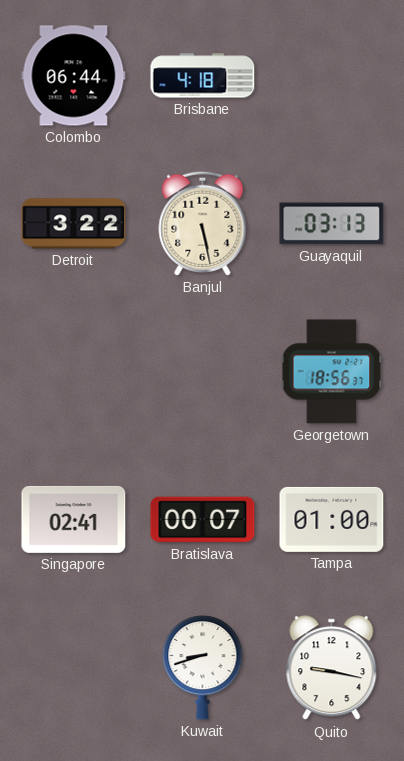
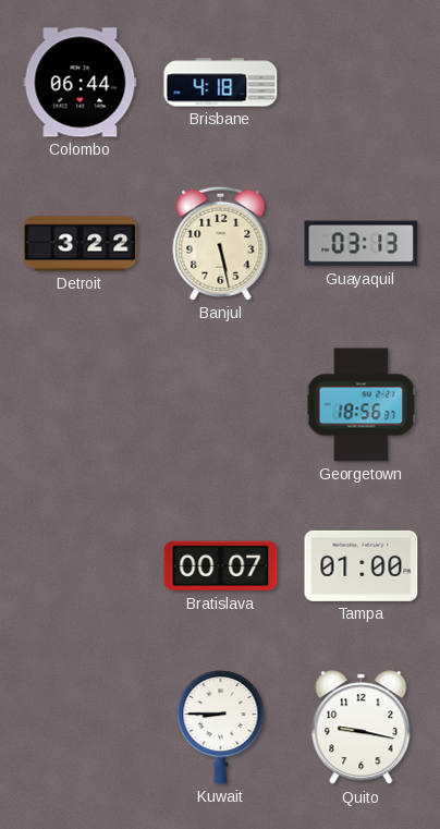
Singapore: 02:41 -> none
Kuwait: 8:42 -> 8:45
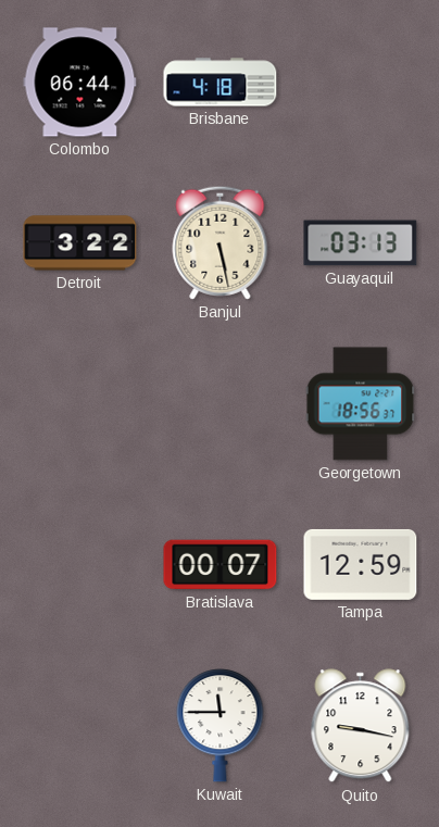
Tampa: 01:00 -> 12:59
Kuwait: 8:45 -> 11:45
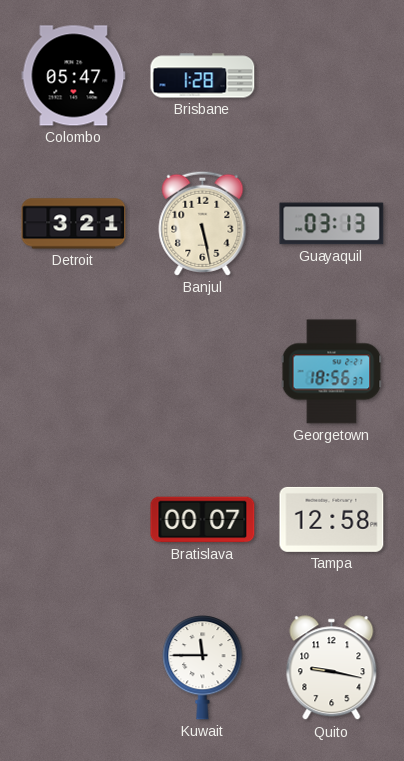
Colombo: 06:44 -> 05:47
Brisbane: 4:18 -> 1:28
Detroit: 3:22 -> 3:21
Tampa: 12:59 -> 12:58
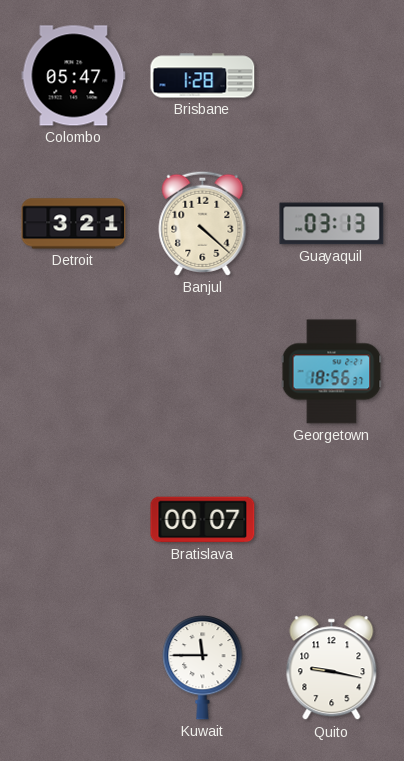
Banjul: 5:28 -> 4:22
Tampa: 12:58 -> none
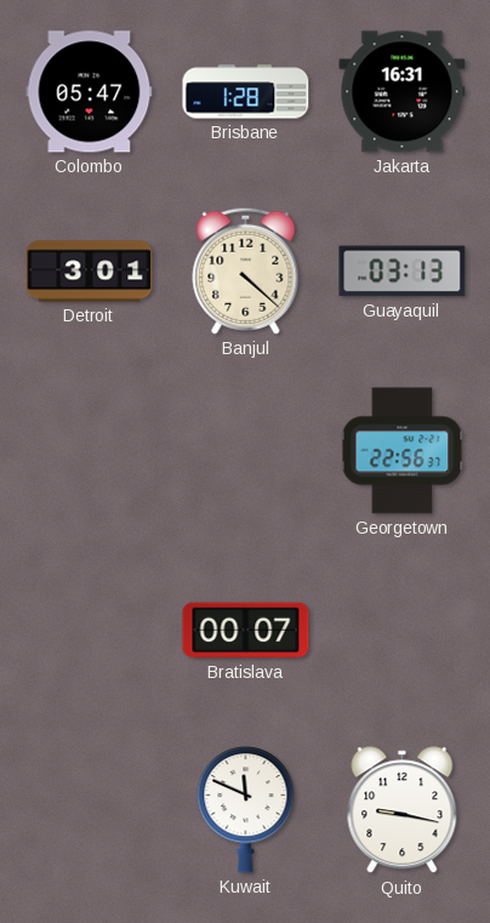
Jakarta: none -> 16:31
Detroit: 3:21 -> 3:01
Georgetown: 18:56 -> 22:56
Kuwait: 11:45 -> 11:49
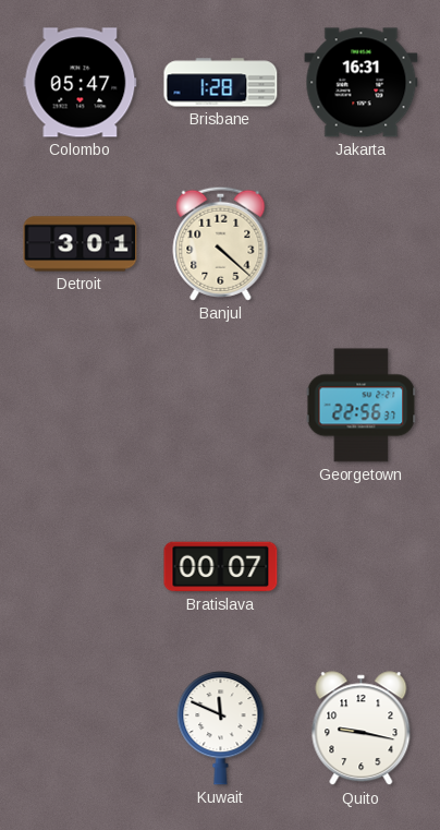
Guayaquil: 03:13 -> none
